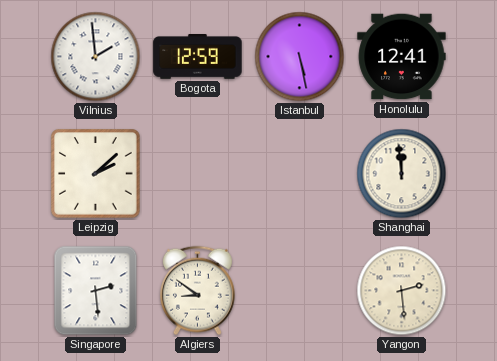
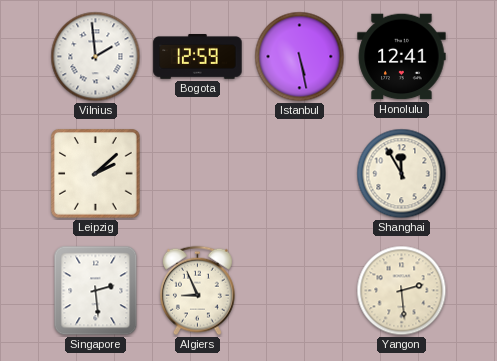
Shanghai: 11:59 -> 11:55
Algiers: 8:51 -> 8:56
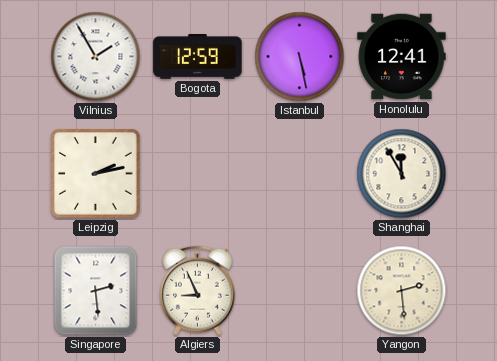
Vilnius: 1:59 -> 1:55
Leipzig: 2:08 -> 2:13
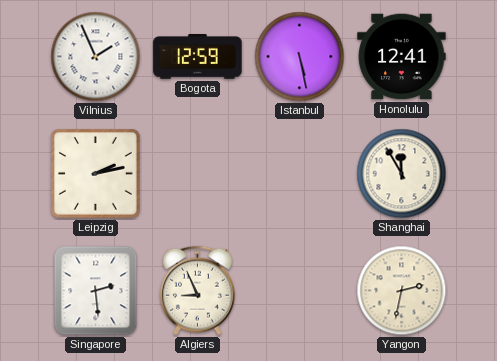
Vilnius: 1:55 -> 1:56
Yangon: 2:29 -> 2:32
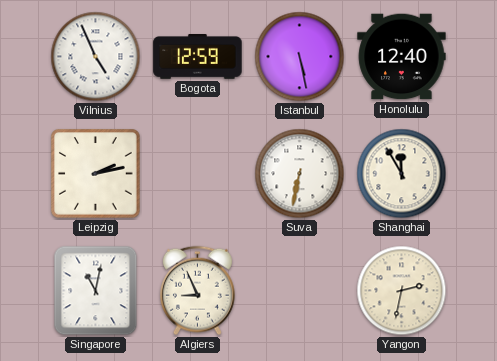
Vilnius: 1:56 -> 4:56
Honolulu: 12:41 -> 12:40
Suva: none -> 6:32
Singapore: 2:29 -> 11:02
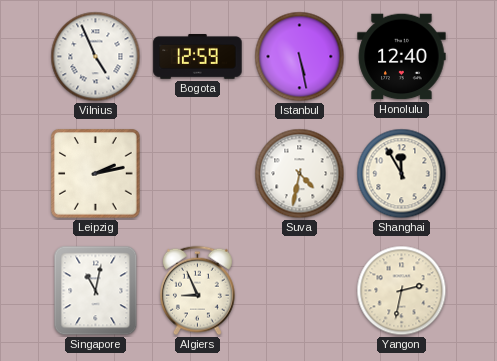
Suva: 6:32 -> 4:32
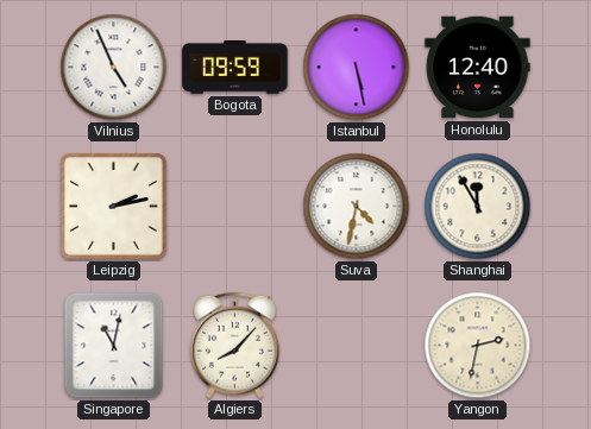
Bogota: 12:59 -> 09:59
Algiers: 8:56 -> 8:07
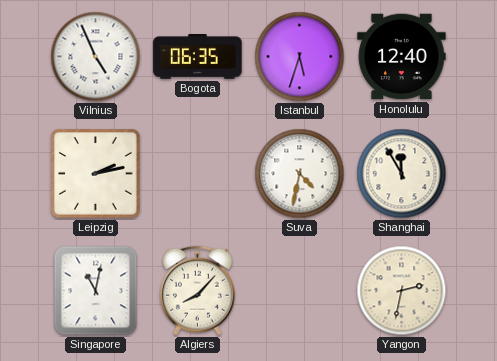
Bogota: 09:59 -> 06:35
Istanbul: 5:28 -> 5:33
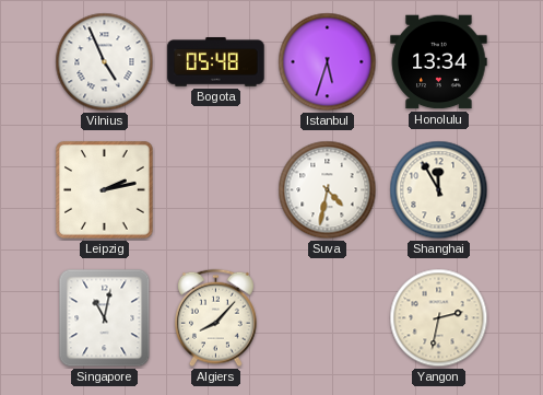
Bogota: 06:35 -> 05:48
Honolulu: 12:40 -> 13:34
